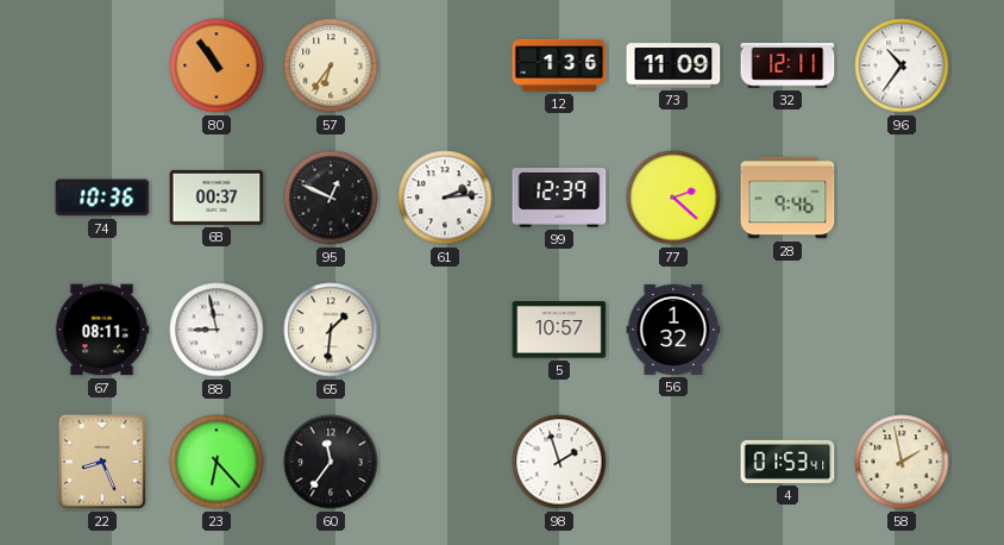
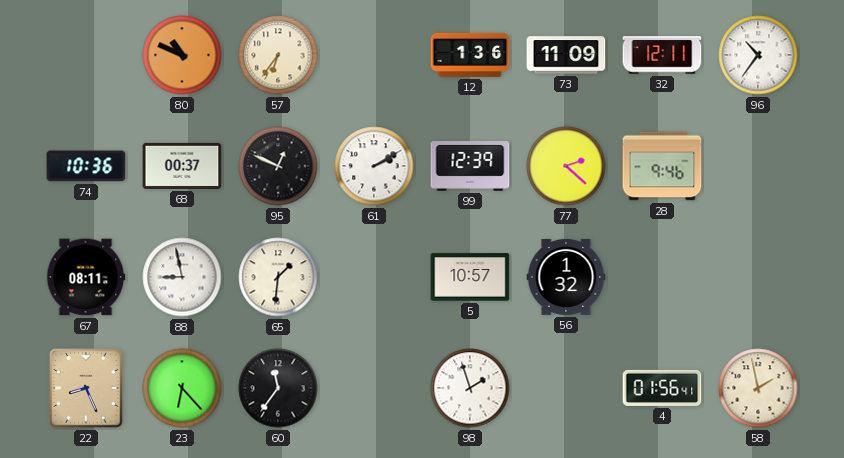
80: 10:54 -> 10:49
61: 2:14 -> 2:10
4: 01:53 -> 01:56
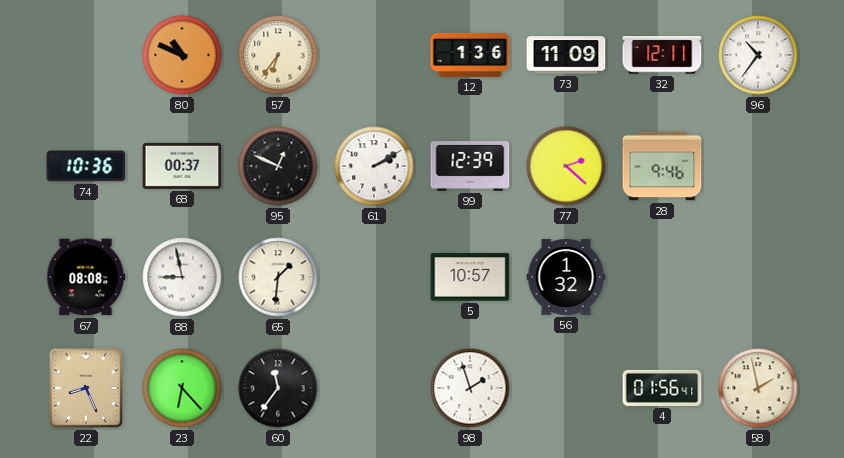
67: 08:11 -> 08:08
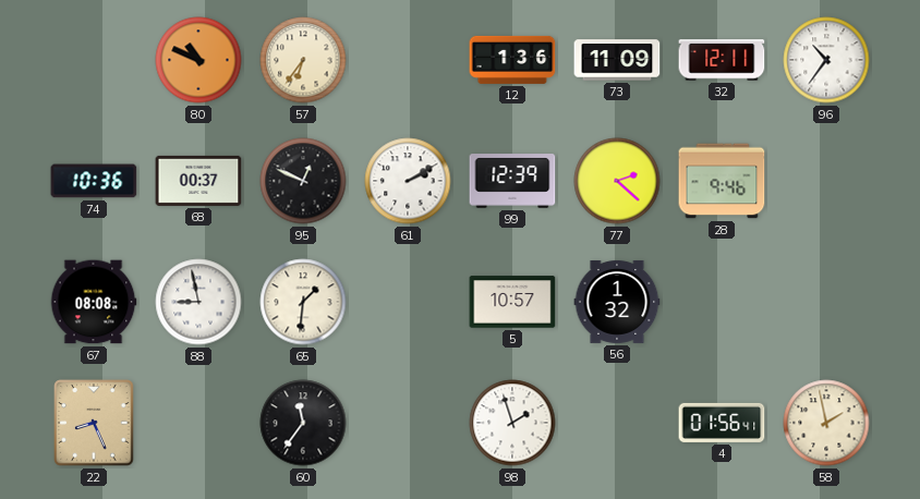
23: 6:23 -> none
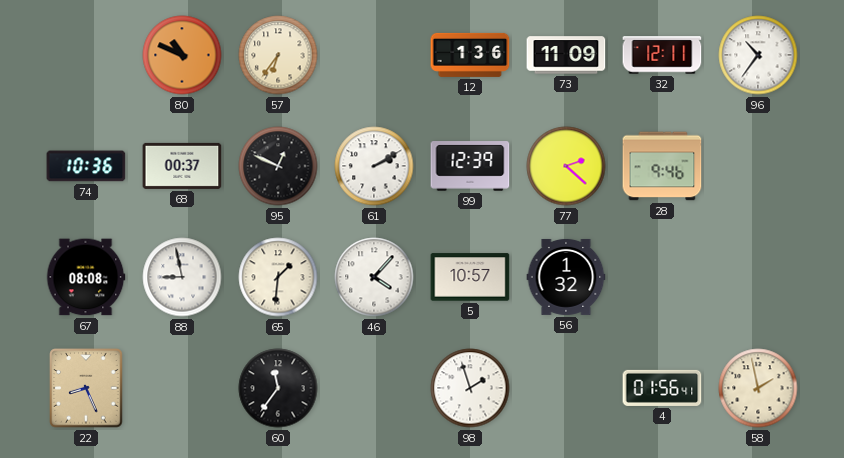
46: none -> 4:07
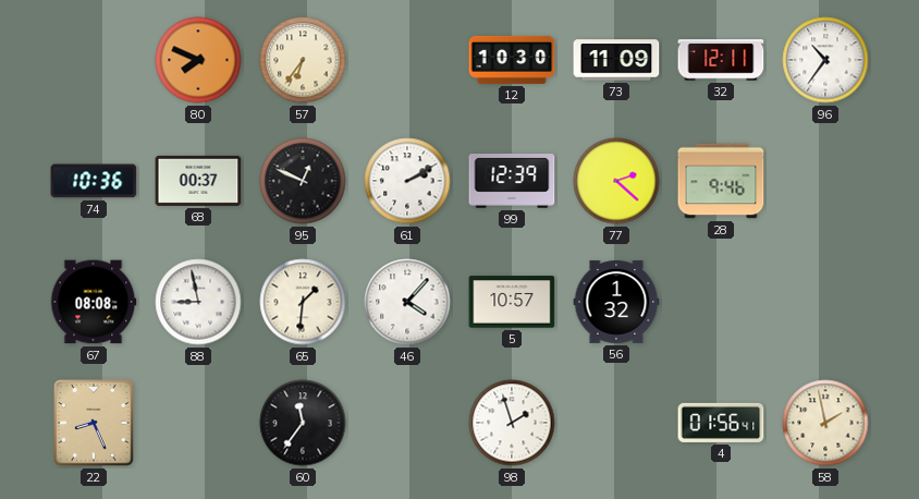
80: 10:49 -> 7:49
12: 1:36 -> 10:30
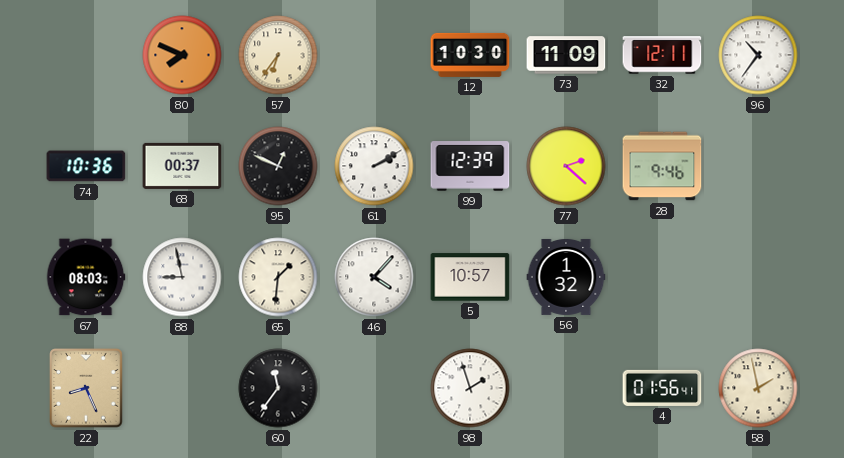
67: 08:08 -> 08:03
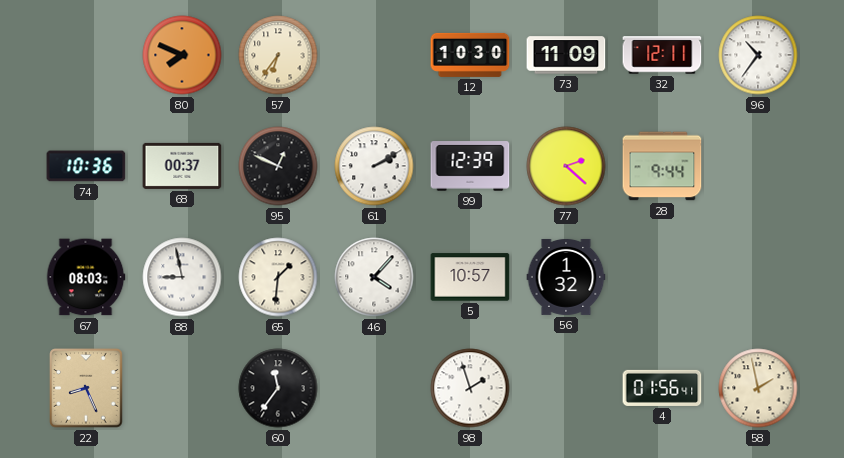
28: 9:46 -> 9:44
